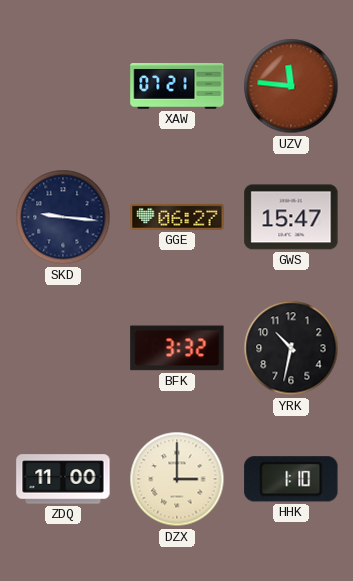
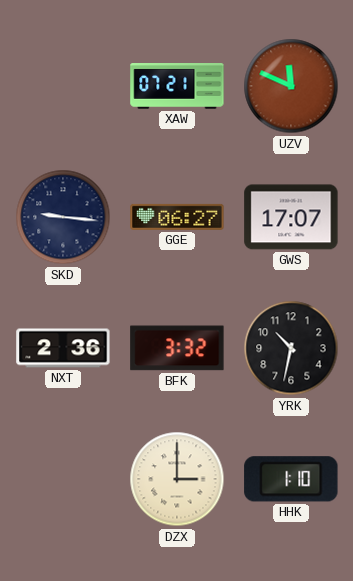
UZV: 11:46 -> 11:49
GWS: 15:47 -> 17:07
NXT: none -> 2:36
ZDQ: 11:00 -> none
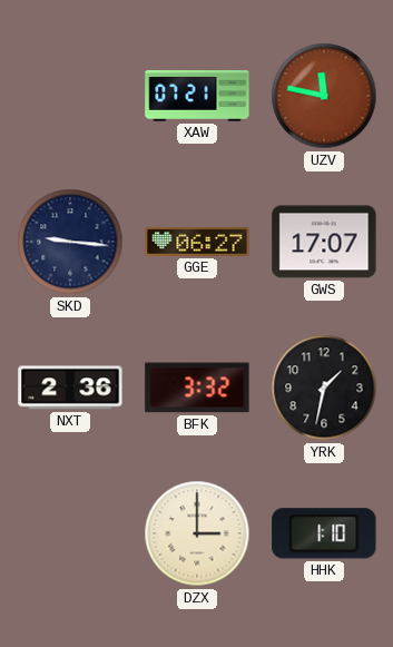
UZV: 11:49 -> 11:47
YRK: 10:32 -> 1:32
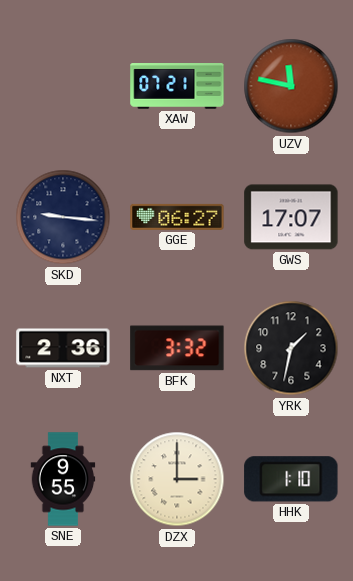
SNE: none -> 9:55
